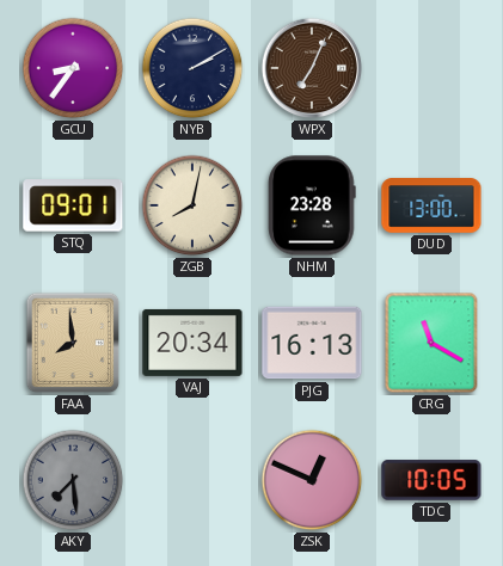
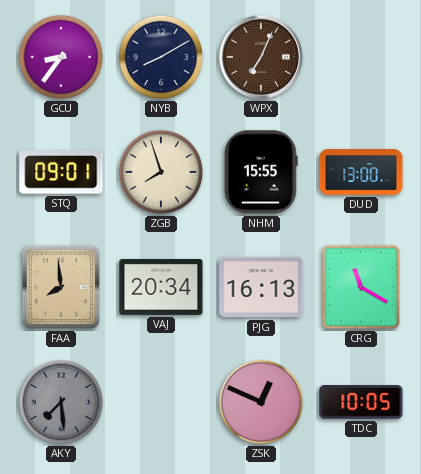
NYB: 2:10 -> 8:10
ZGB: 8:02 -> 7:57
NHM: 23:28 -> 15:55
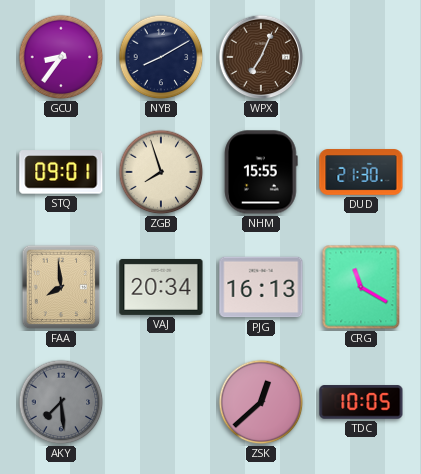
DUD: 13:00 -> 21:30
ZSK: 12:49 -> 12:38
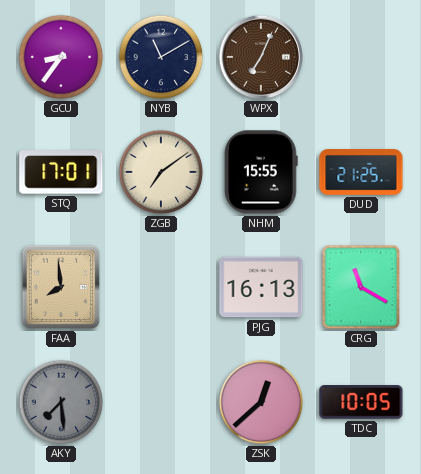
NYB: 8:10 -> 11:10
STQ: 09:01 -> 17:01
ZGB: 7:57 -> 7:09
DUD: 21:30 -> 21:25
VAJ: 20:34 -> none
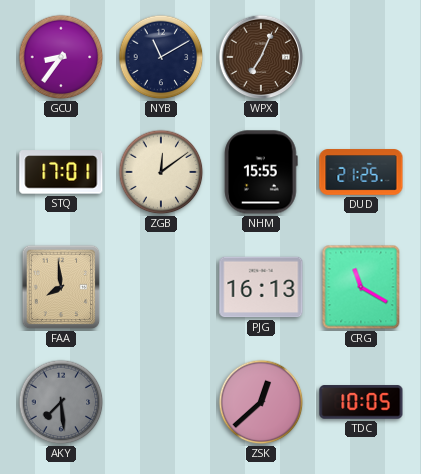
ZGB: 7:09 -> 12:09
